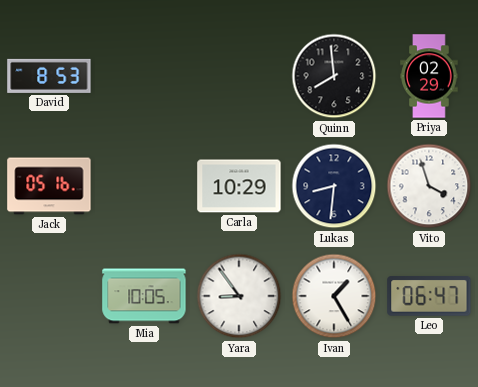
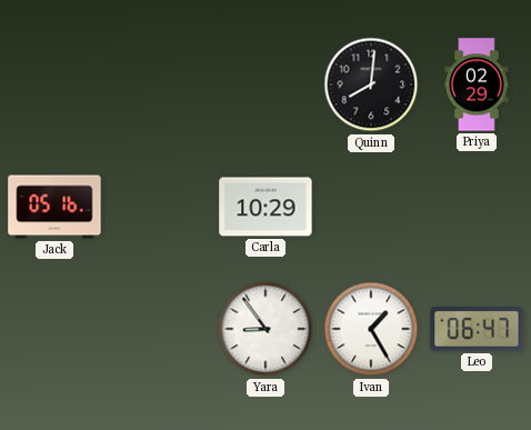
David: 8:53 -> none
Quinn: 7:59 -> 8:01
Lukas: 8:31 -> none
Vito: 3:57 -> none
Mia: 10:05 -> none
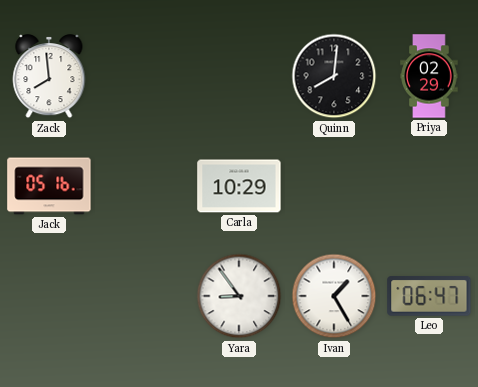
Zack: none -> 7:59
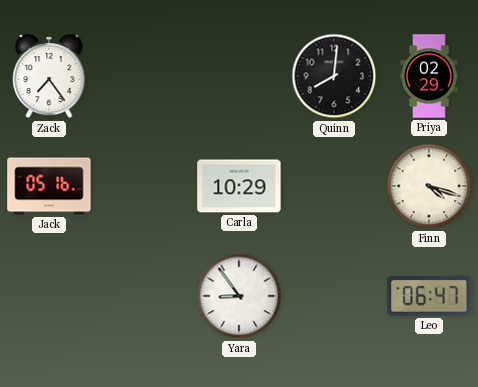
Zack: 7:59 -> 7:24
Finn: none -> 4:18
Ivan: 1:25 -> none
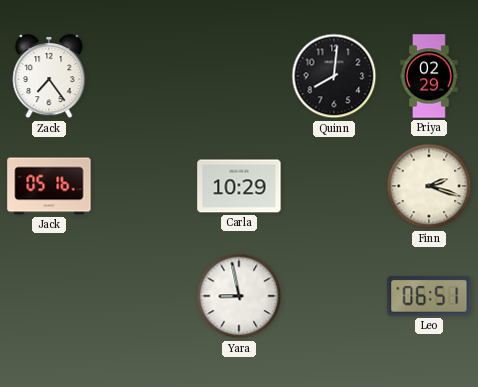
Finn: 4:18 -> 2:18
Yara: 8:54 -> 8:58
Leo: 06:47 -> 06:51
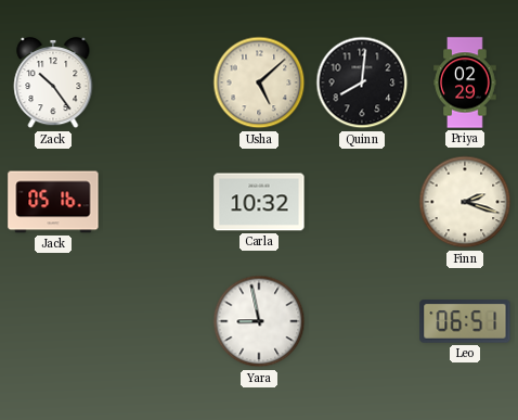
Zack: 7:24 -> 10:24
Usha: none -> 5:08
Carla: 10:29 -> 10:32
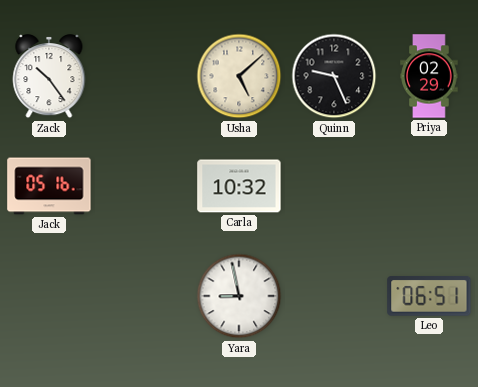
Quinn: 8:01 -> 9:26
Finn: 2:18 -> none
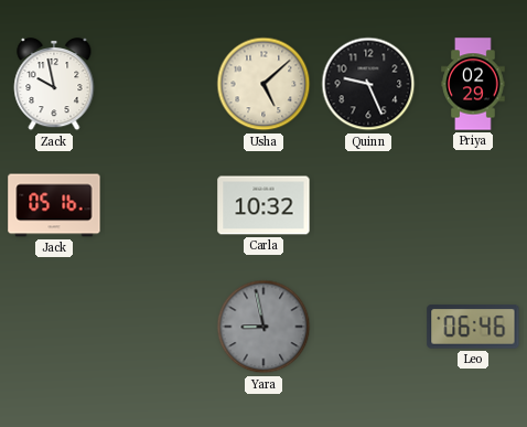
Zack: 10:24 -> 9:58
Yara dial: white -> grey
Leo: 06:51 -> 06:46
